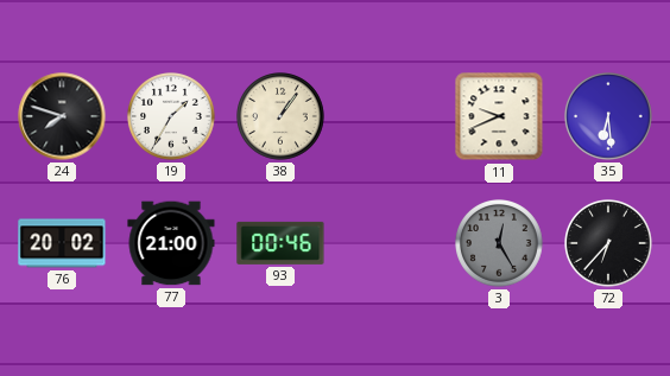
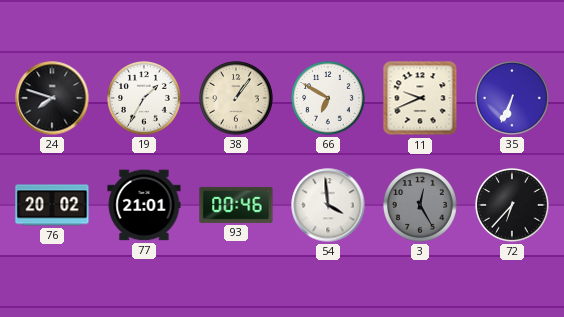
66: none -> 6:50
35: 6:29 -> 6:34
77: 21:00 -> 21:01
54: none -> 3:59
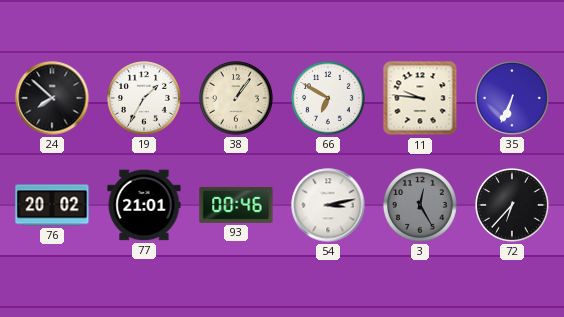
24: 7:48 -> 7:52
11: 9:41 -> 9:46
54: 3:59 -> 3:13
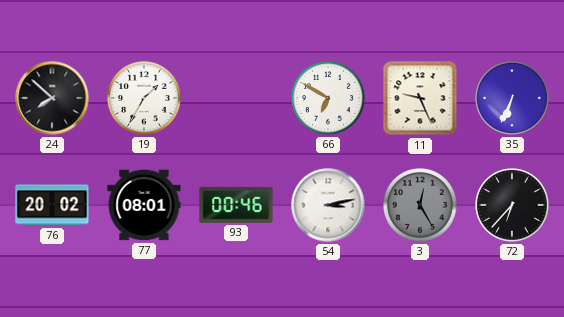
38: 1:06 -> none
11: 9:46 -> 9:26
77: 21:01 -> 08:01
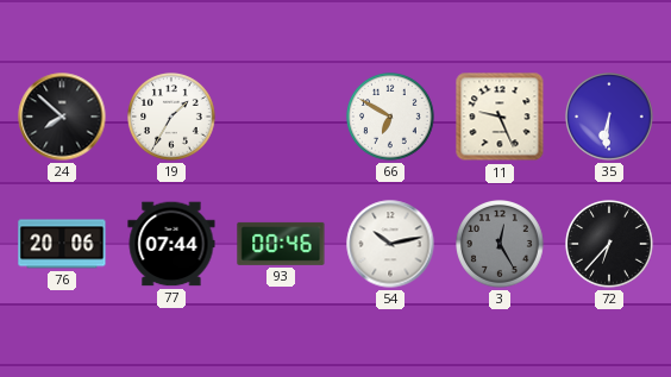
35: 6:34 -> 6:31
76: 20:02 -> 20:06
77: 08:01 -> 07:44
54: 3:13 -> 10:13
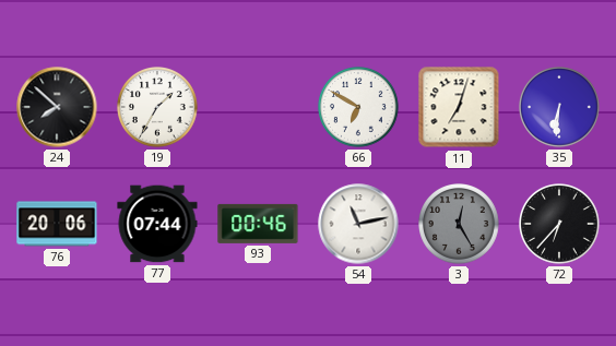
11: 9:26 -> 7:03
54: 10:13 -> 11:13
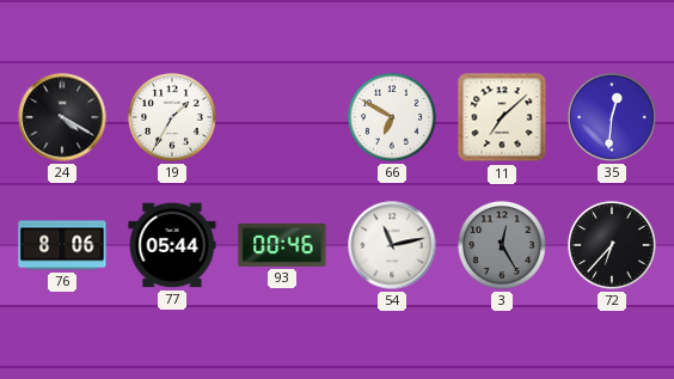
24: 7:52 -> 4:20
11: 7:03 -> 7:08
35: 6:31 -> 12:31
76: 20:06 -> 8:06
77: 07:44 -> 05:44
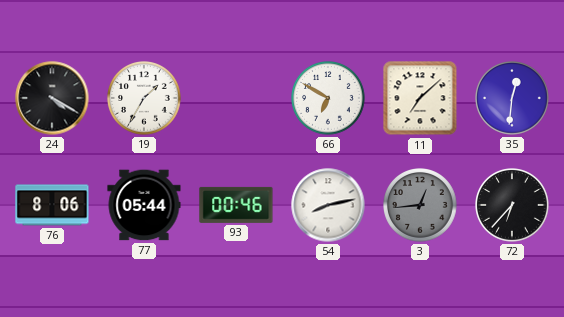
54: 11:13 -> 8:13
3: 12:25 -> 12:44
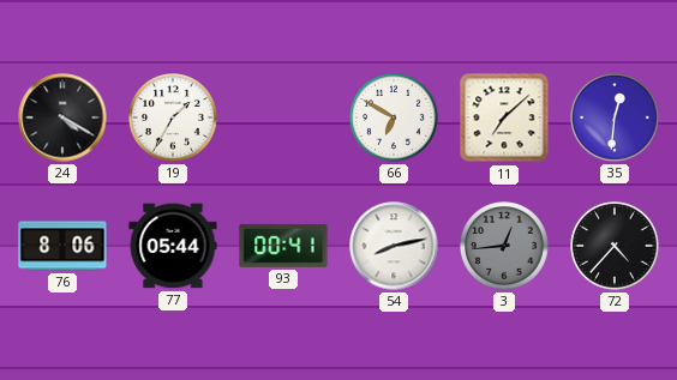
93: 00:46 -> 00:41
72: 6:37 -> 4:37
